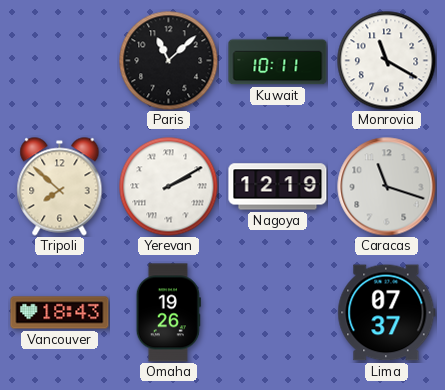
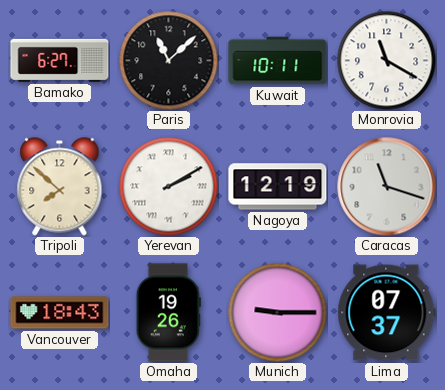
Bamako: none -> 6:27
Munich: none -> 9:15
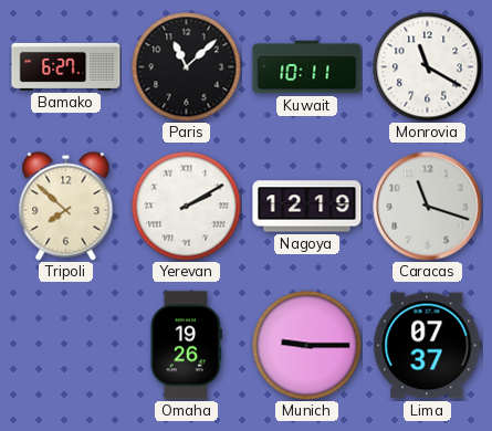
Vancouver: 18:43 -> none
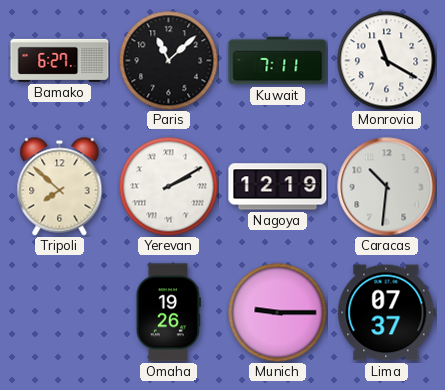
Kuwait: 10:11 -> 7:11
Caracas: 11:18 -> 10:31
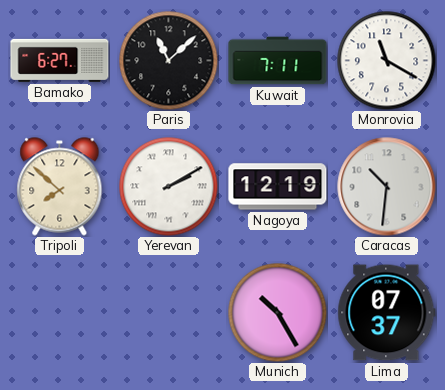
Omaha: 19:26 -> none
Munich: 9:15 -> 10:25
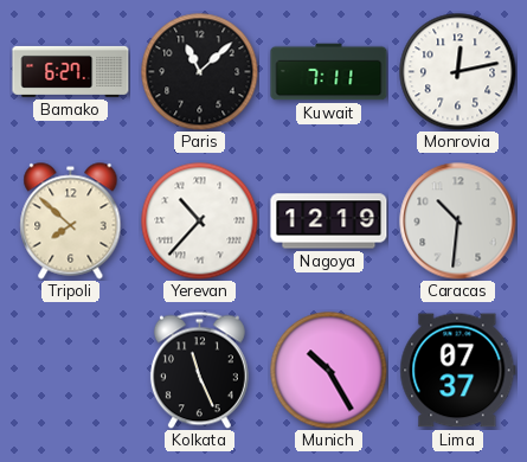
Monrovia: 11:20 -> 12:13
Yerevan: 2:10 -> 10:37
Kolkata: none -> 11:26
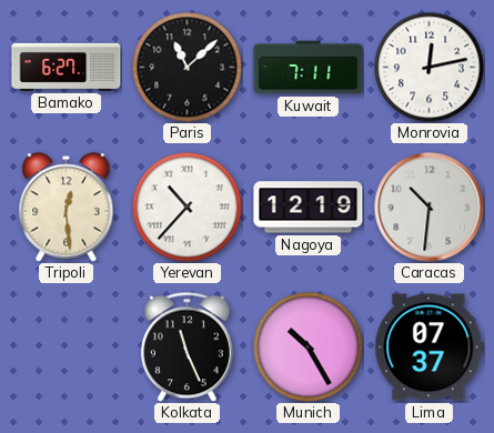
Tripoli: 7:52 -> 12:29
